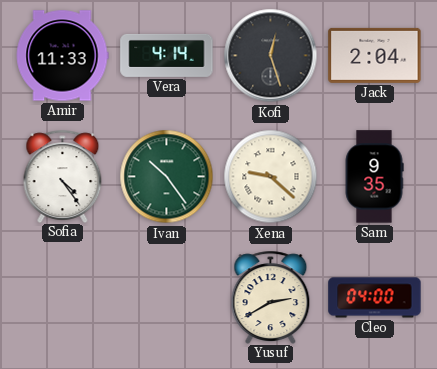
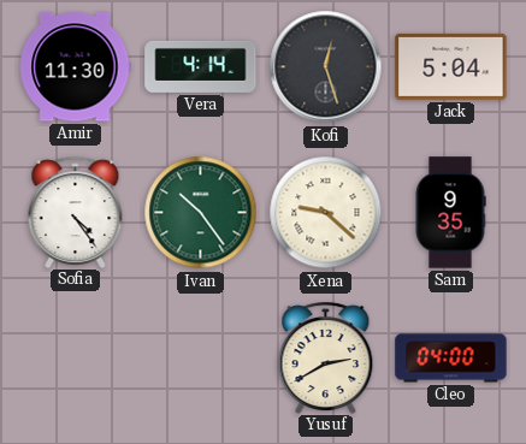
Amir: 11:33 -> 11:30
Jack: 2:04 -> 5:04
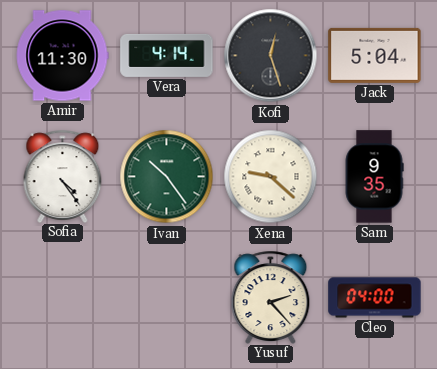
Yusuf: 2:40 -> 2:23
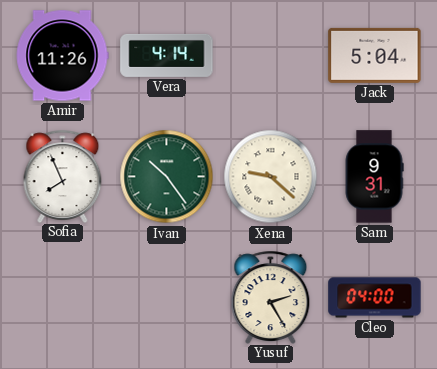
Amir: 11:30 -> 11:26
Kofi: 12:27 -> none
Sofia: 4:24 -> 7:56
Sam: 9:35 -> 9:31
Yusuf: 2:23 -> 2:25
